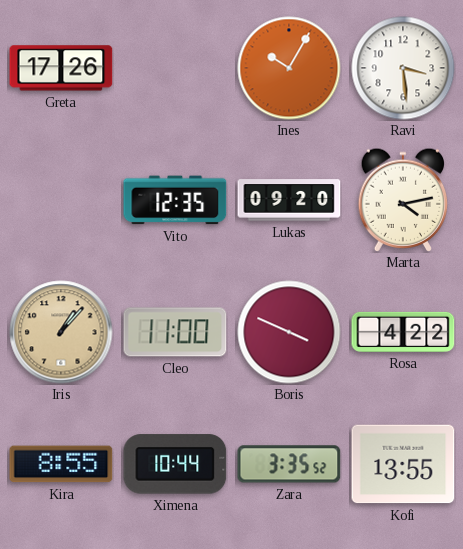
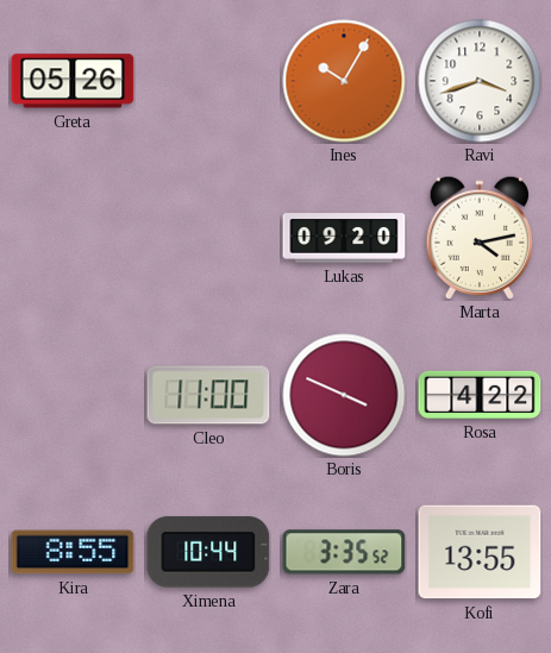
Greta: 17:26 -> 05:26
Ravi: 3:29 -> 3:42
Vito: 12:35 -> none
Iris: 1:07 -> none
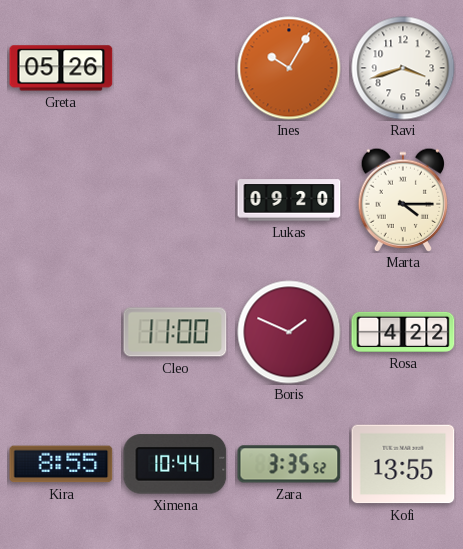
Marta: 4:13 -> 4:15
Boris: 3:49 -> 1:49
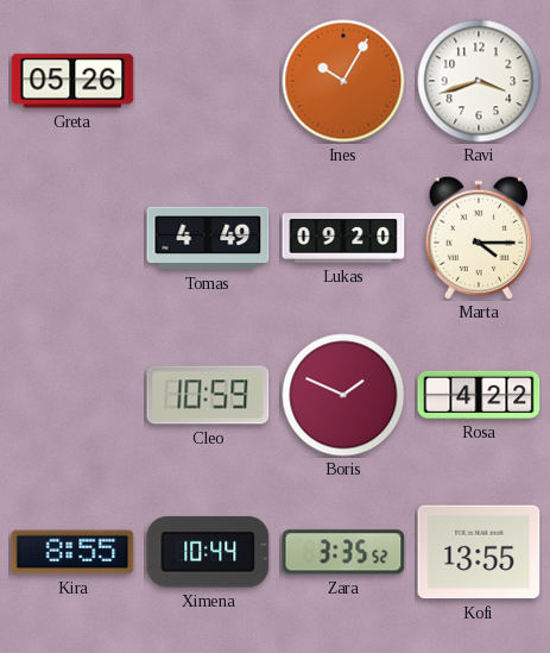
Tomas: none -> 4:49
Cleo: 11:00 -> 10:59
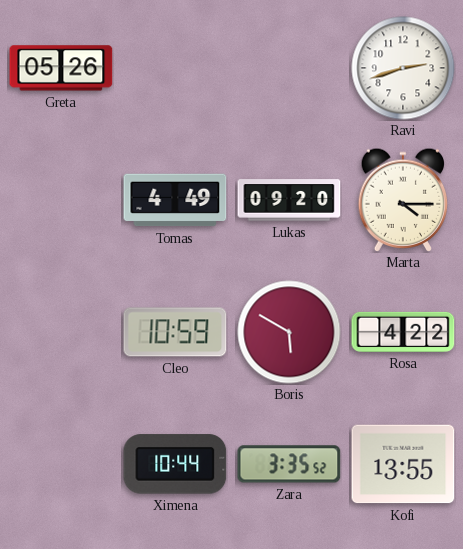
Ines: 10:05 -> none
Ravi: 3:42 -> 2:42
Boris: 1:49 -> 5:50
Kira: 8:55 -> none
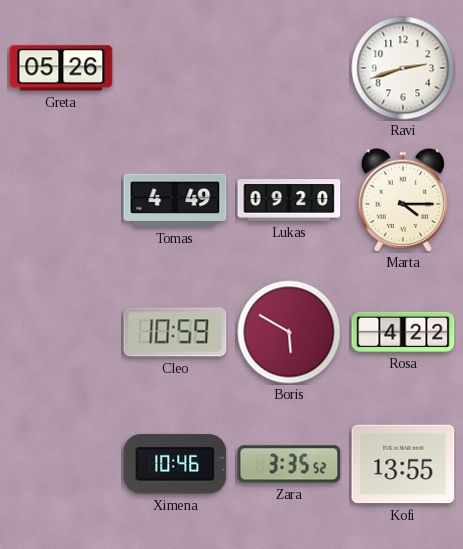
Ximena: 10:44 -> 10:46
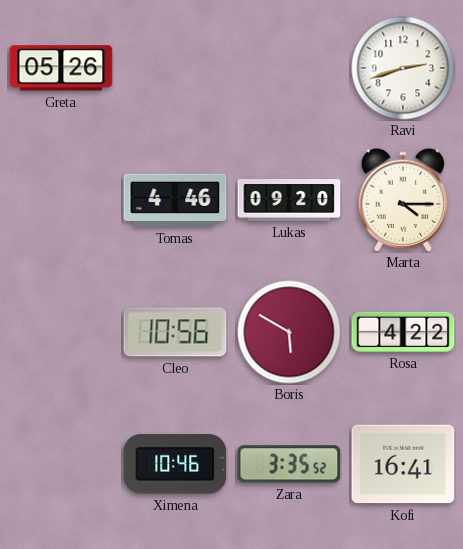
Tomas: 4:49 -> 4:46
Cleo: 10:59 -> 10:56
Kofi: 13:55 -> 16:41
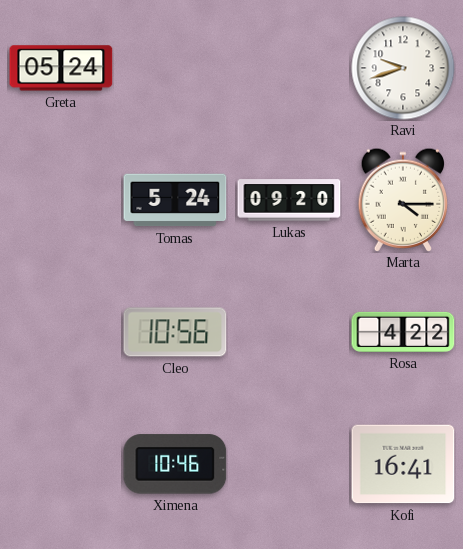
Greta: 05:26 -> 05:24
Ravi: 2:42 -> 9:42
Tomas: 4:46 -> 5:24
Boris: 5:50 -> none
Zara: 3:35 -> none
